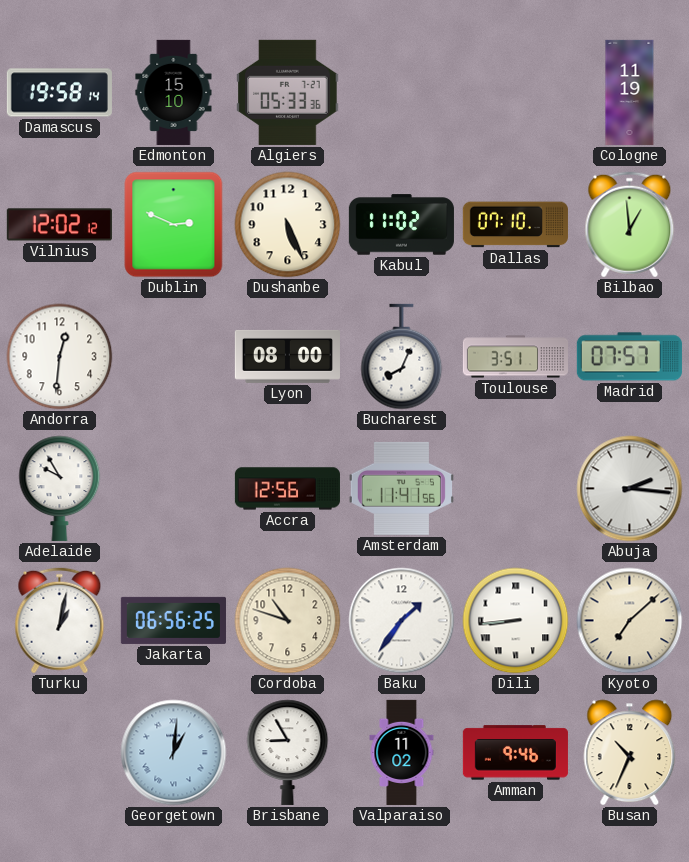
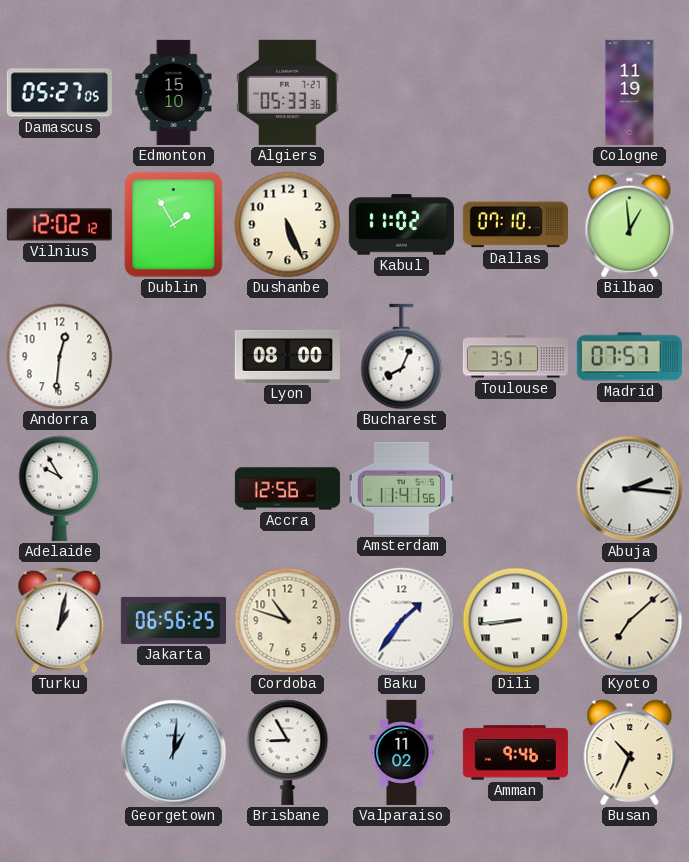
Damascus: 19:58 -> 05:27
Dublin: 2:49 -> 1:55
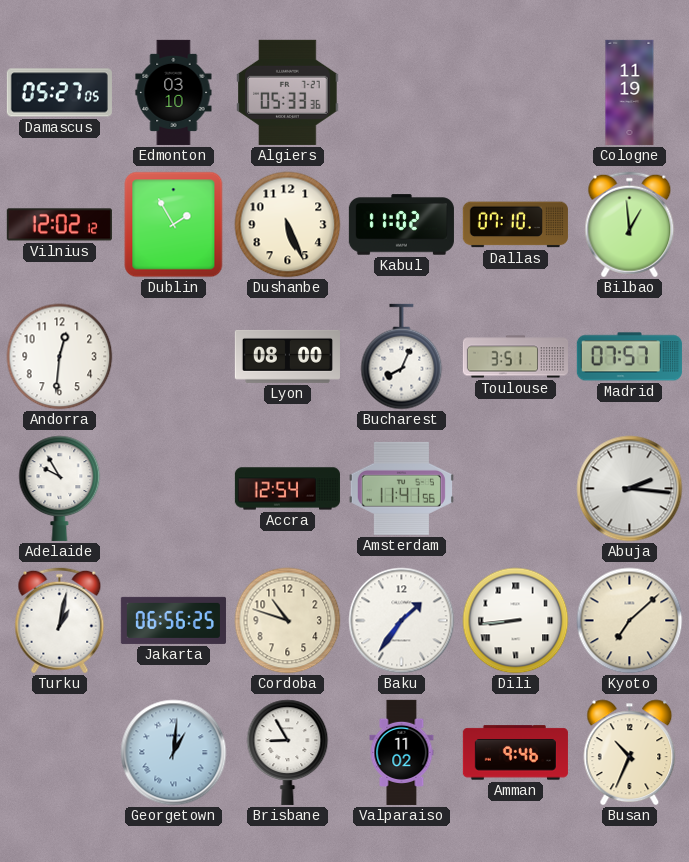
Edmonton: 15:10 -> 03:10
Accra: 12:56 -> 12:54
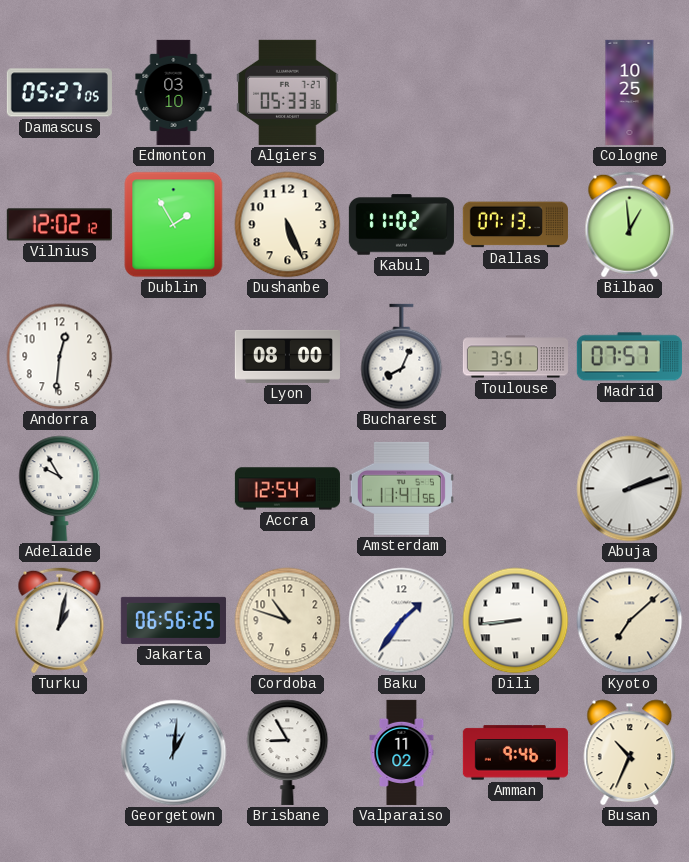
Cologne: 11:19 -> 10:25
Dallas: 07:10 -> 07:13
Abuja: 2:16 -> 2:12
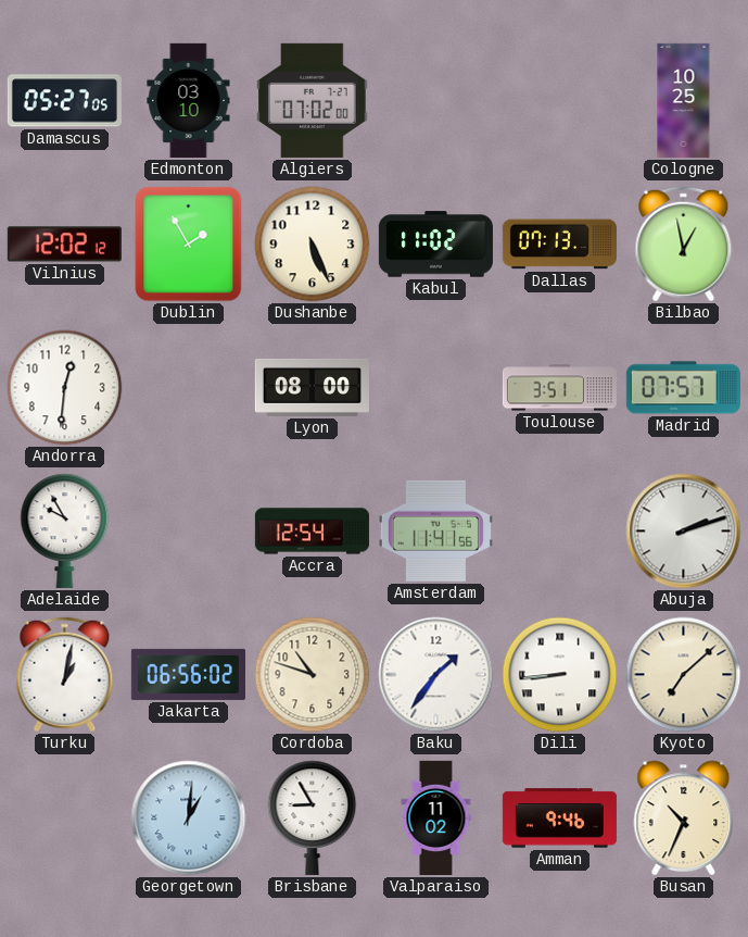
Algiers: 05:33 -> 07:02
Bilbao: 12:59 -> 12:58
Bucharest: 8:04 -> none
Jakarta: 06:56:25 -> 06:56:02
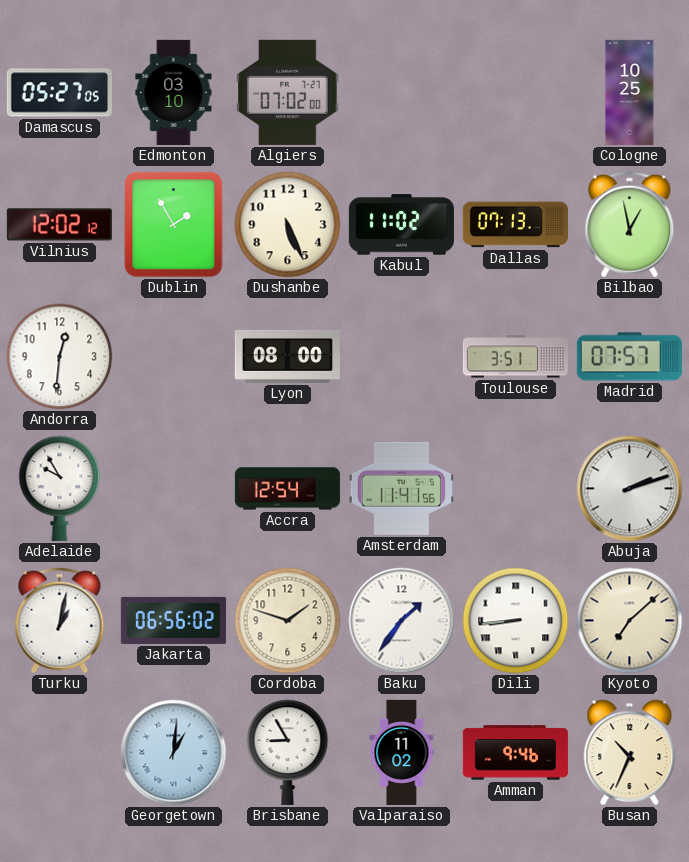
Cordoba: 10:48 -> 1:48
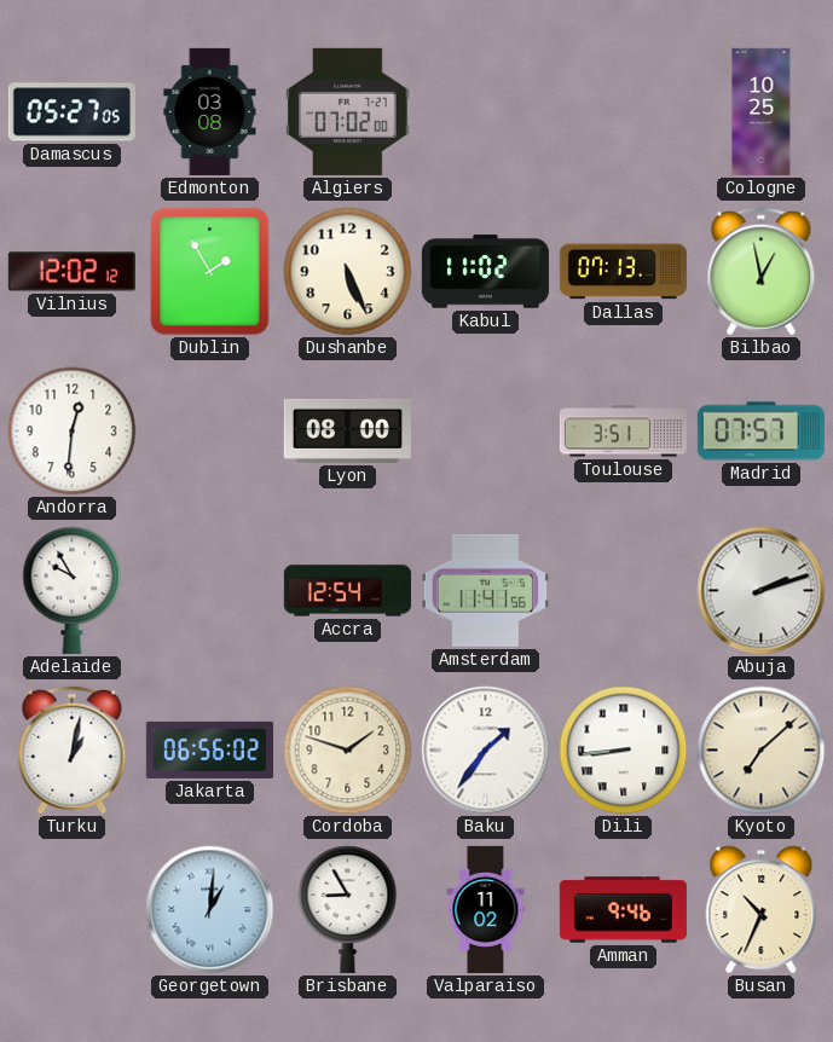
Edmonton: 03:10 -> 03:08
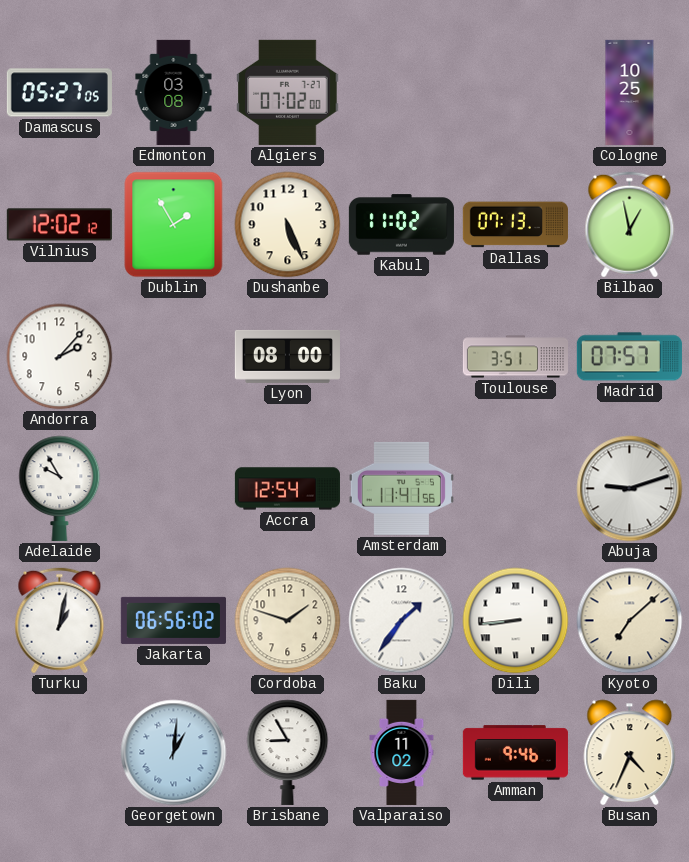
Andorra: 12:31 -> 2:07
Abuja: 2:12 -> 9:12
Busan: 10:34 -> 4:34
